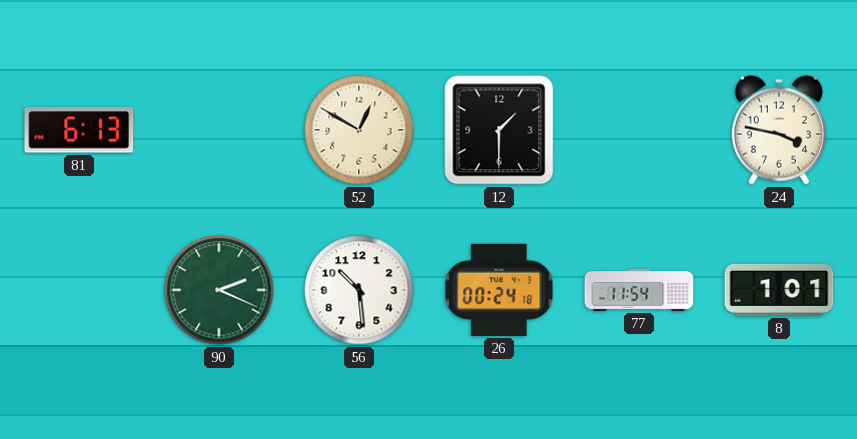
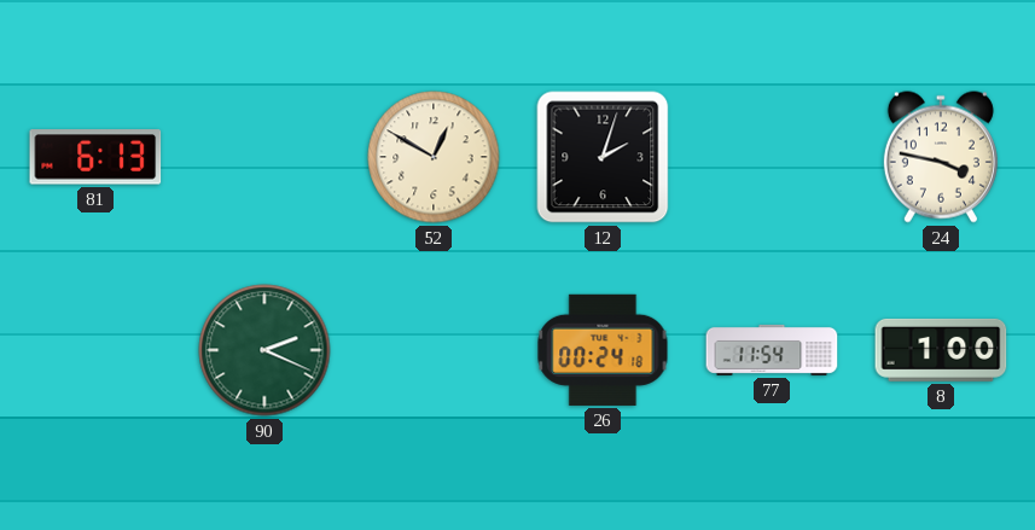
12: 1:30 -> 2:03
56: 10:29 -> none
8: 1:01 -> 1:00
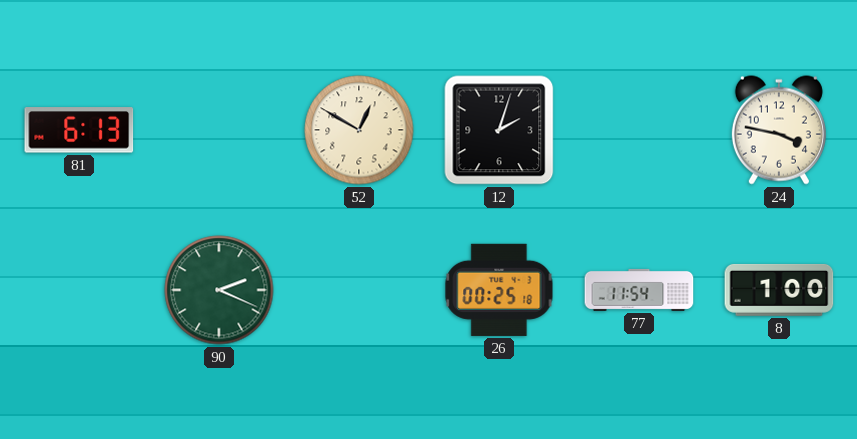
26: 00:24 -> 00:25
